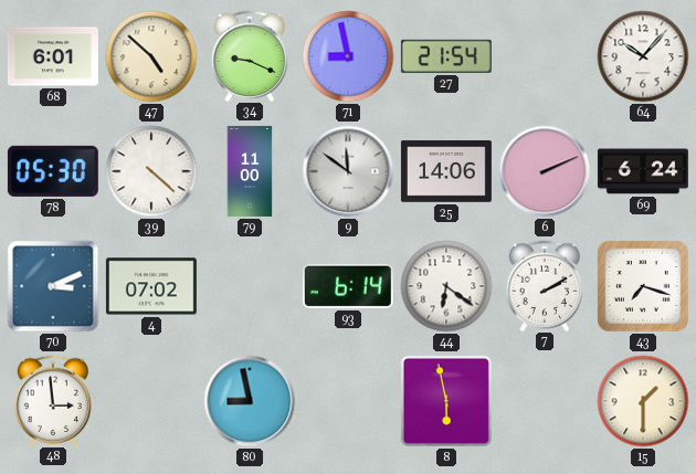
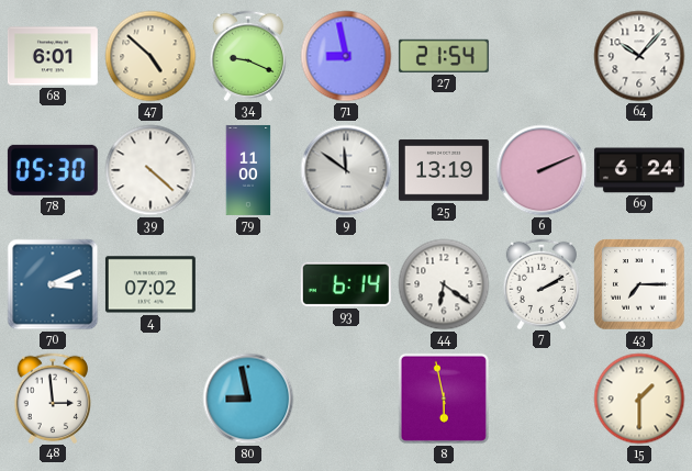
25: 14:06 -> 13:19
43: 7:18 -> 7:15
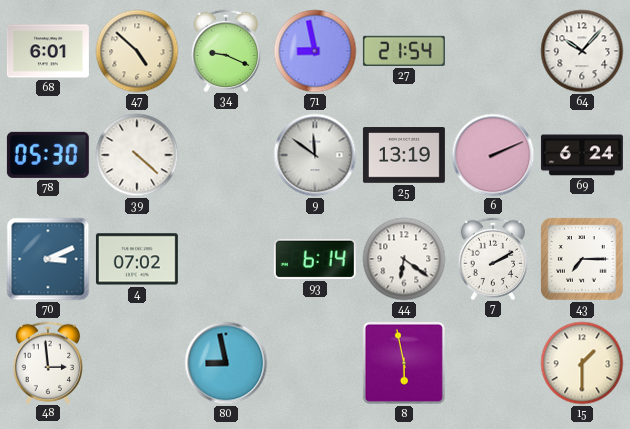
79: 11:00 -> none
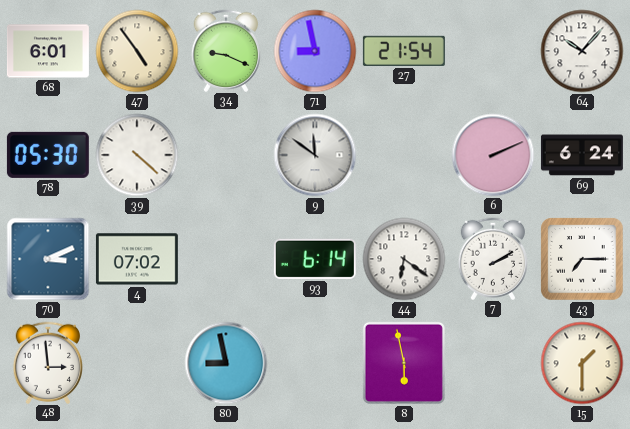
47: 4:52 -> 4:54
25: 13:19 -> none
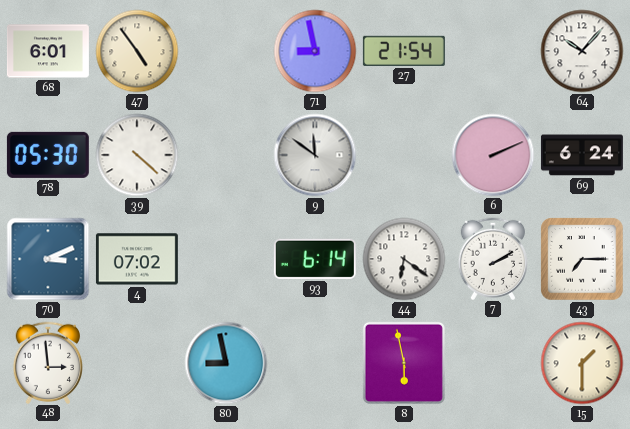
34: 9:19 -> none
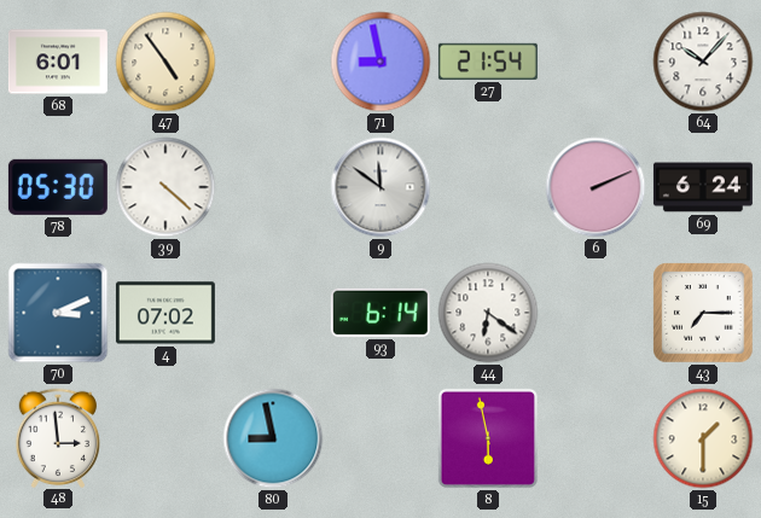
7: 2:10 -> none
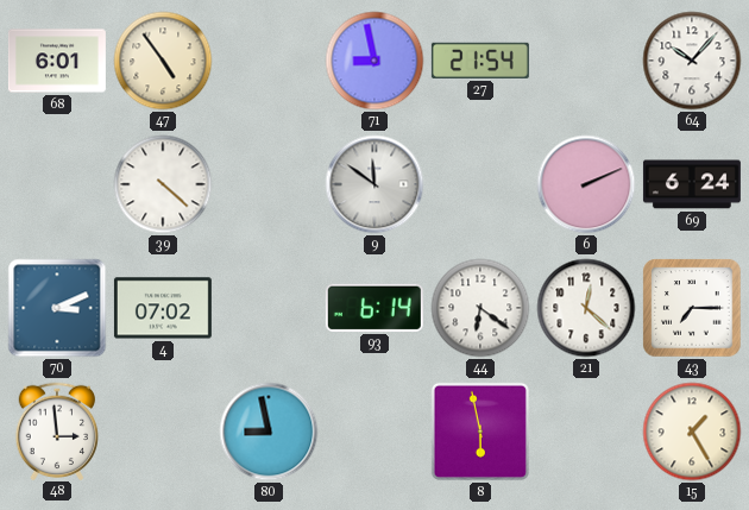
78: 05:30 -> none
21: none -> 12:22
15: 1:30 -> 1:25
